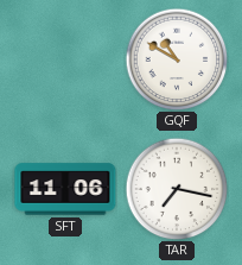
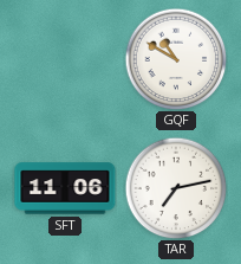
TAR: 7:17 -> 7:13
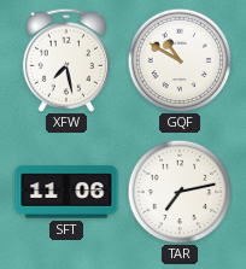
XFW: none -> 7:28
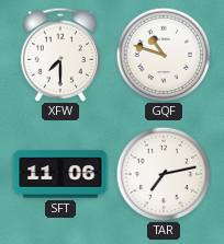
XFW: 7:28 -> 7:30
GQF: 10:50 -> 10:48
